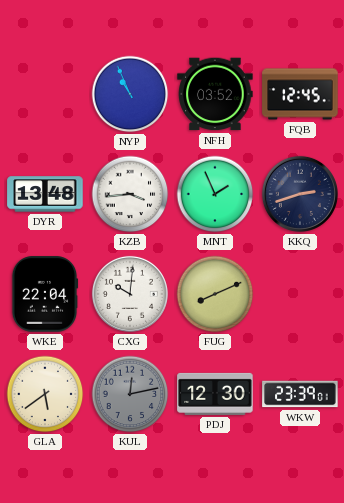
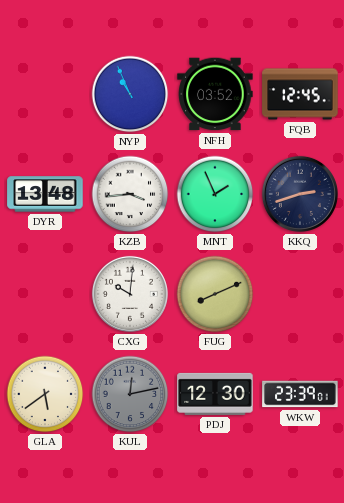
WKE: 22:04 -> none
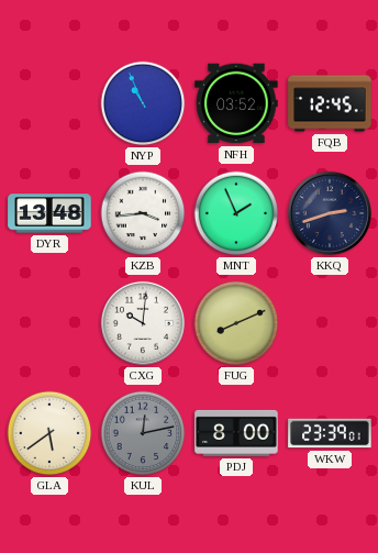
PDJ: 12:30 -> 8:00
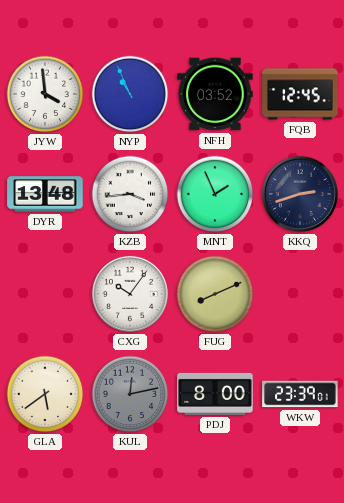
JYW: none -> 3:59
CXG: 10:01 -> 10:06
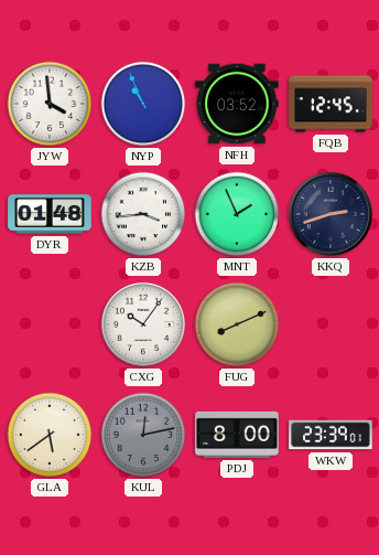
DYR: 13:48 -> 01:48
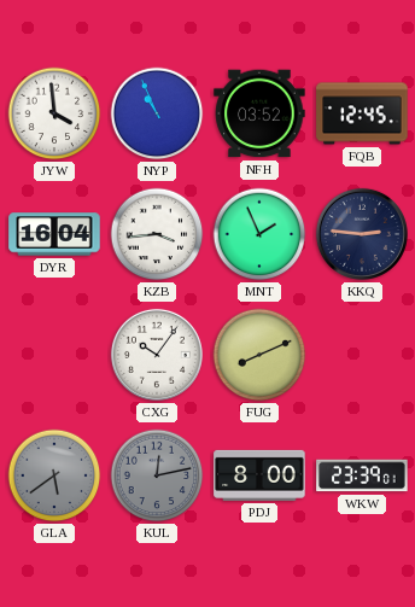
DYR: 01:48 -> 16:04
KKQ: 2:42 -> 2:46
GLA dial: cream -> grey
